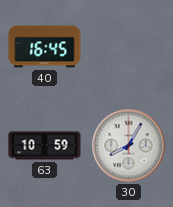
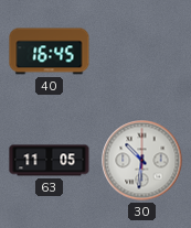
63: 10:59 -> 11:05
30: 8:05 -> 10:31
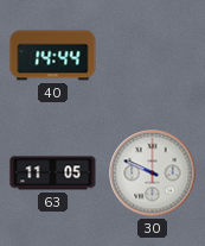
40: 16:45 -> 14:44
30: 10:31 -> 9:49
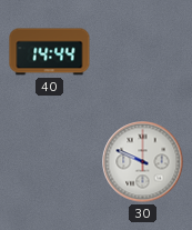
63: 11:05 -> none
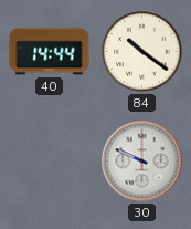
84: none -> 10:21
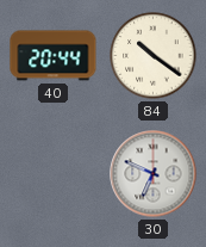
40: 14:44 -> 20:44
30: 9:49 -> 6:49
